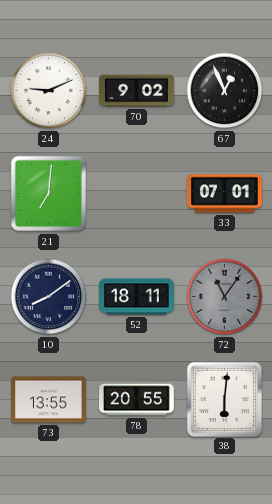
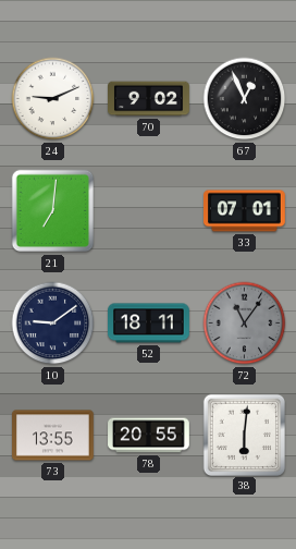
10: 8:09 -> 9:09
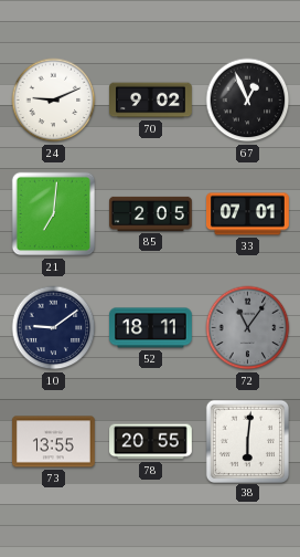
85: none -> 2:05
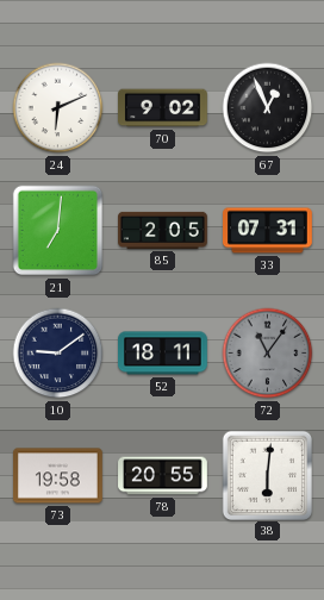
24: 9:11 -> 6:11
33: 07:01 -> 07:31
73: 13:55 -> 19:58
